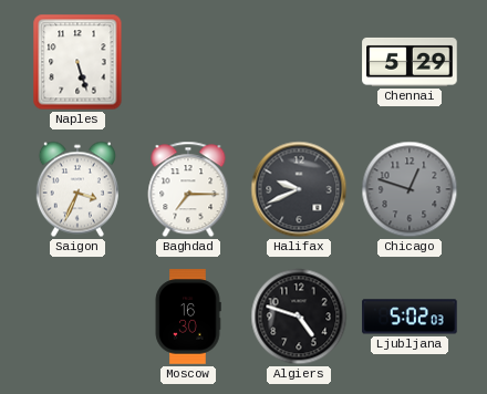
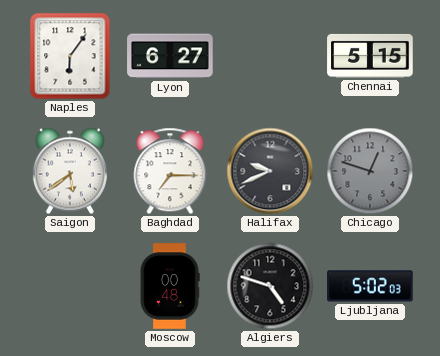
Naples: 5:27 -> 6:06
Lyon: none -> 6:27
Chennai: 5:29 -> 5:15
Saigon: 3:34 -> 5:39
Moscow: 16:30 -> 00:48
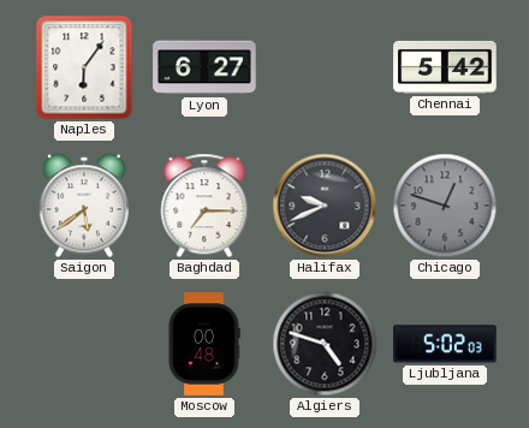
Chennai: 5:15 -> 5:42
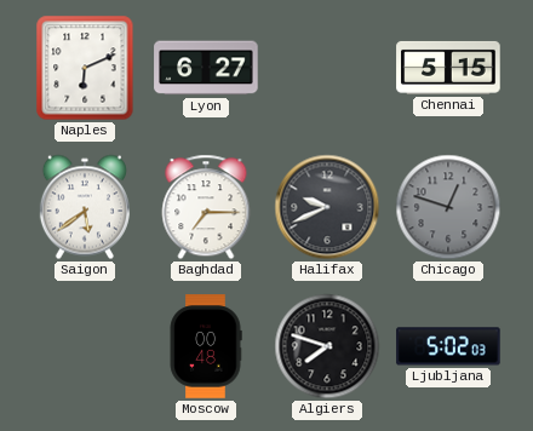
Naples: 6:06 -> 6:11
Chennai: 5:42 -> 5:15
Algiers: 4:48 -> 7:48
